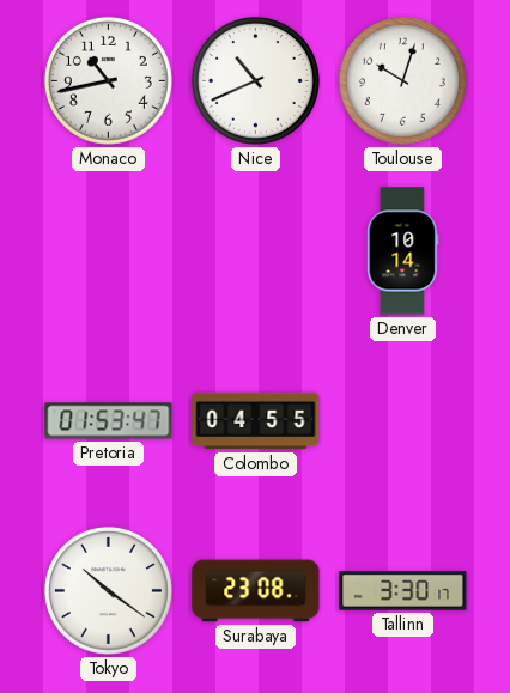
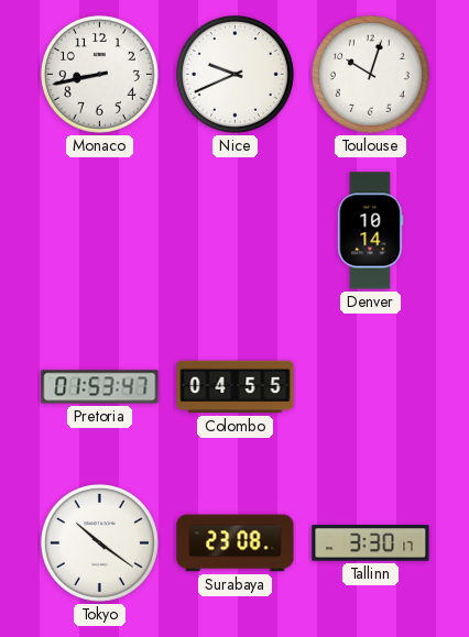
Monaco: 10:43 -> 8:43
Nice: 10:41 -> 9:41
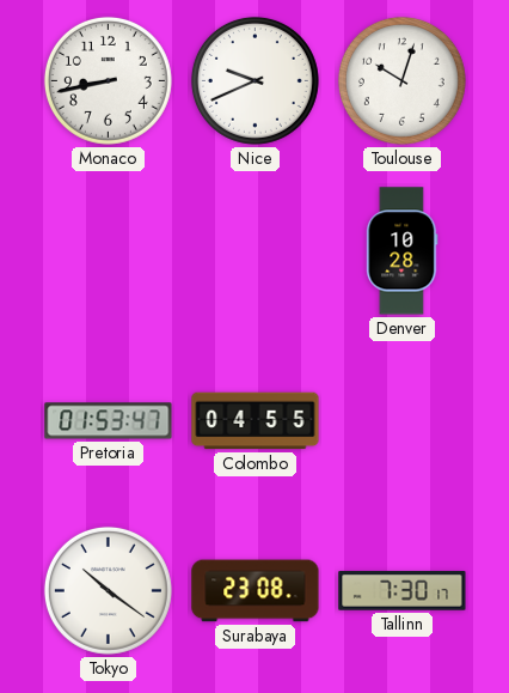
Denver: 10:14 -> 10:28
Tallinn: 3:30 -> 7:30
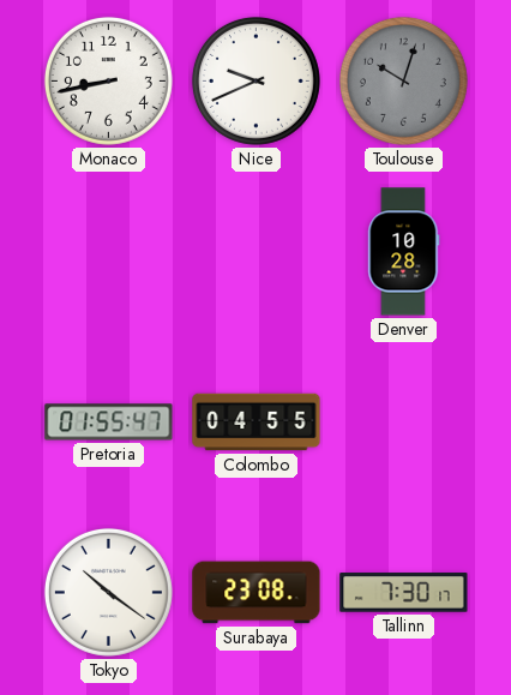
Toulouse dial: white -> grey
Pretoria: 01:53 -> 01:55
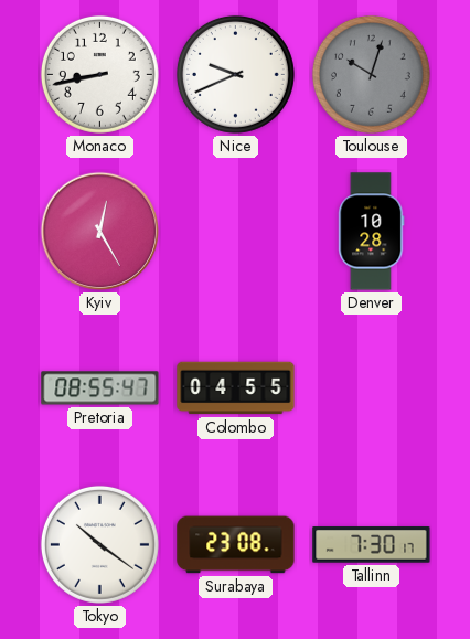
Kyiv: none -> 12:25
Pretoria: 01:55 -> 08:55
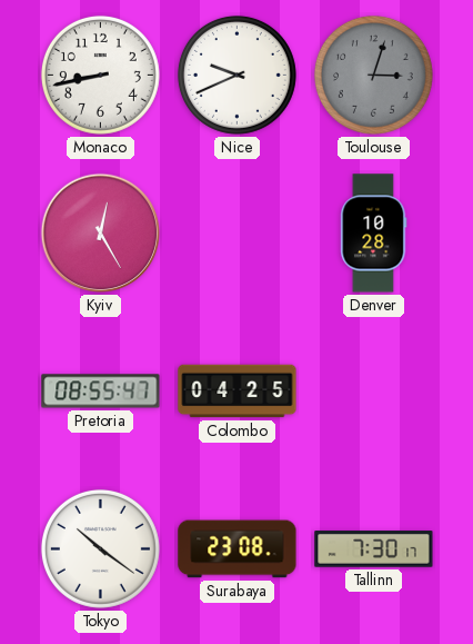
Toulouse: 10:03 -> 3:03
Colombo: 04:55 -> 04:25
